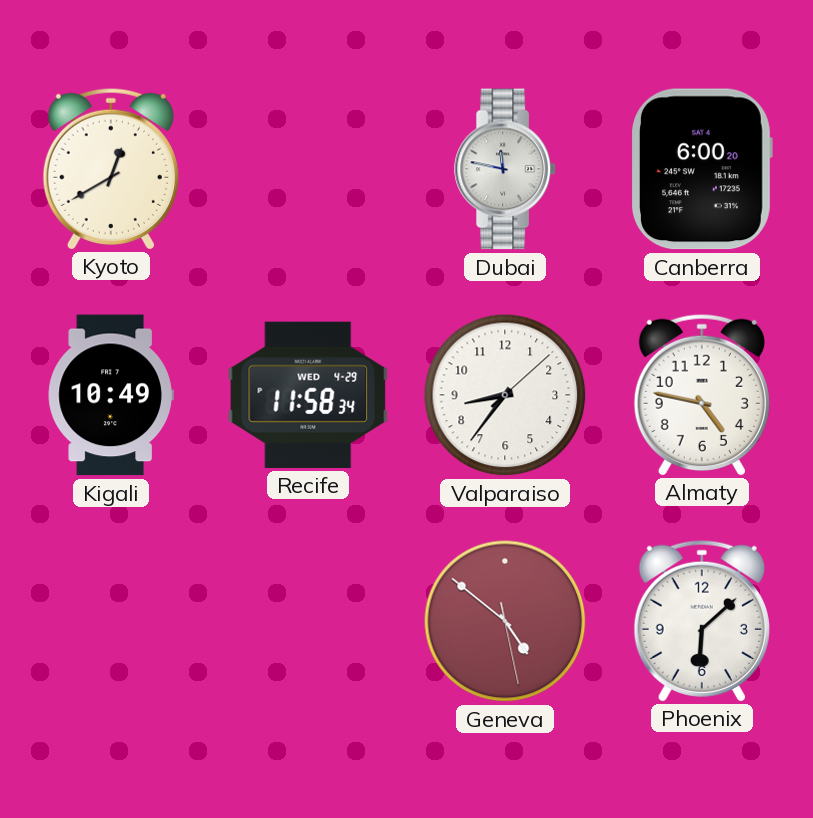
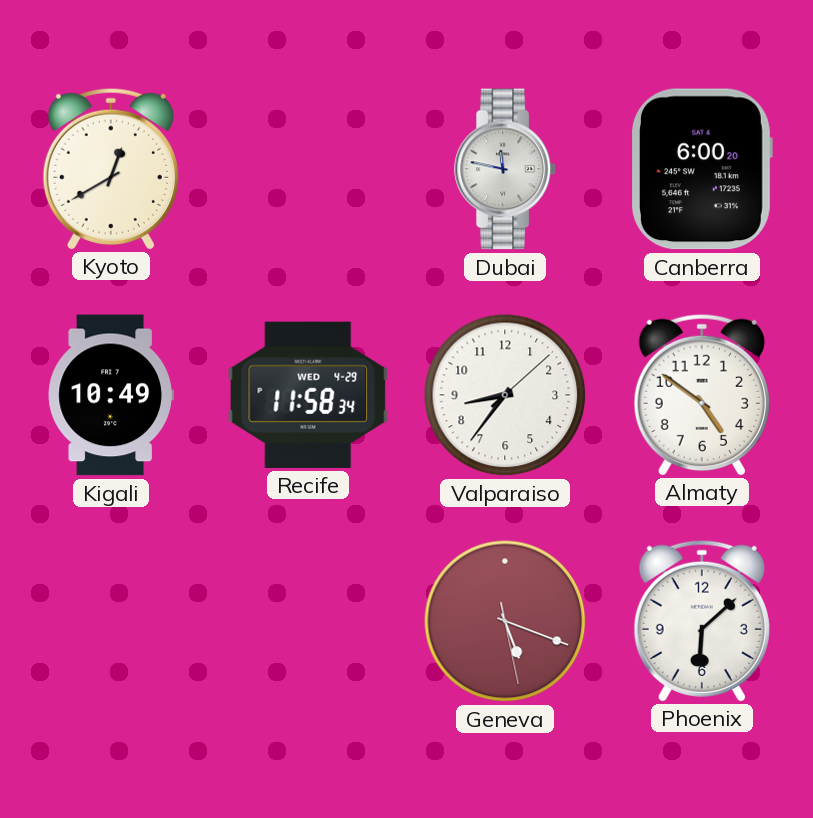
Almaty: 4:47 -> 4:51
Geneva: 4:51 -> 5:18
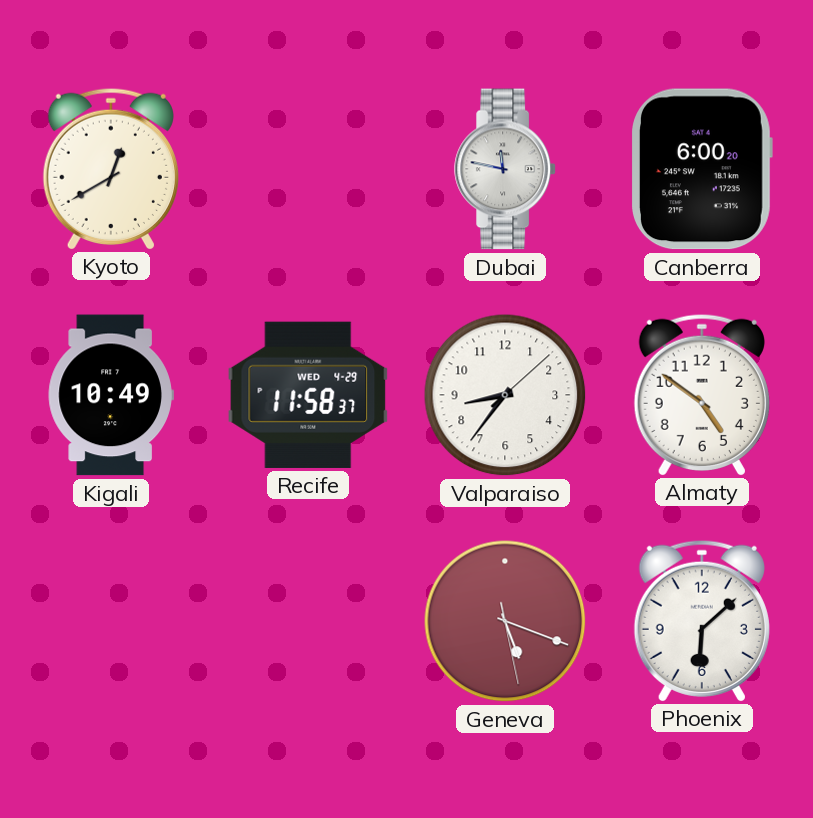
Recife: 11:58:34 -> 11:58:37
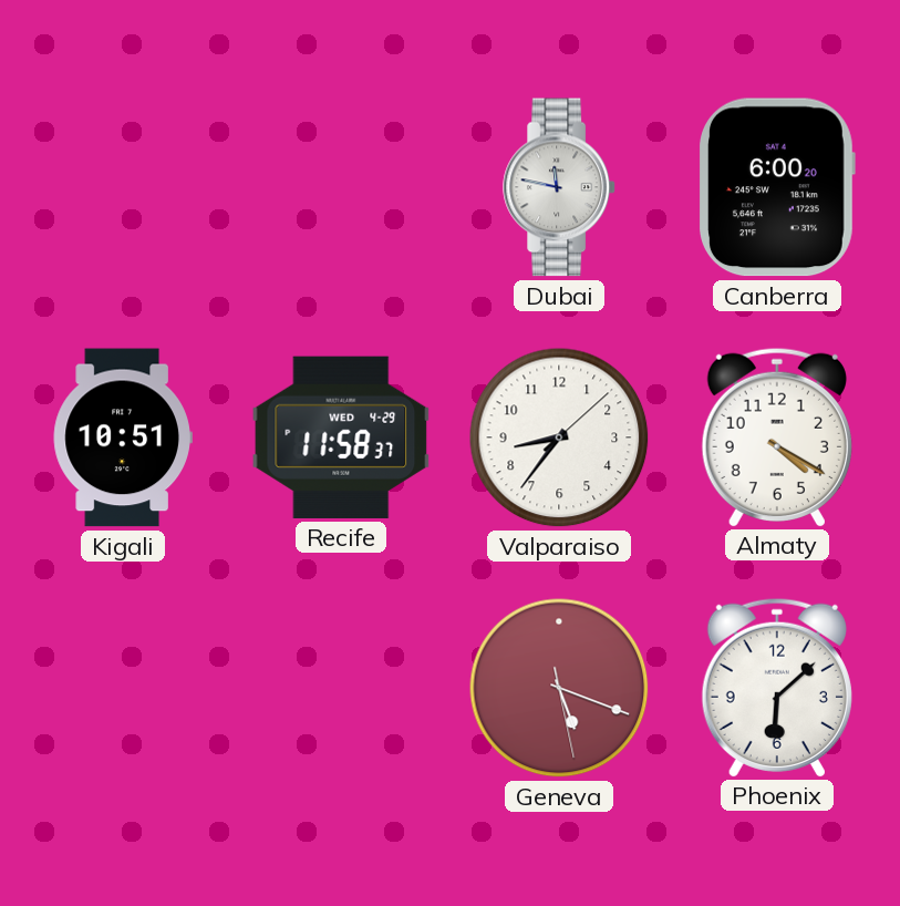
Kyoto: 12:40 -> none
Kigali: 10:49 -> 10:51
Almaty: 4:51 -> 4:20
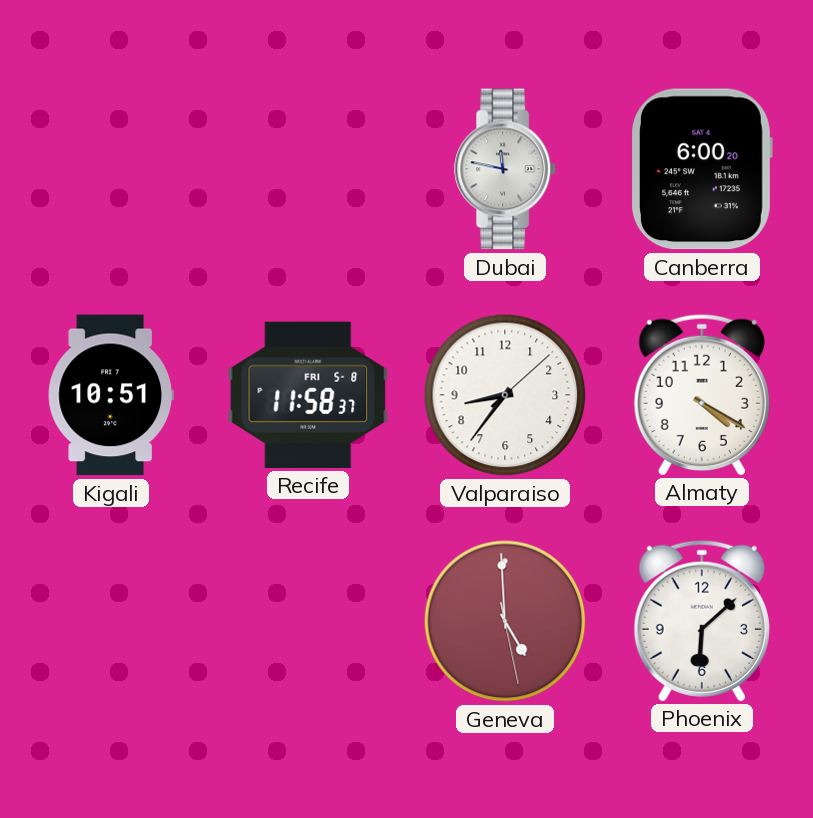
Recife date: WED 4-29 -> FRI 5-8
Geneva: 5:18 -> 4:59
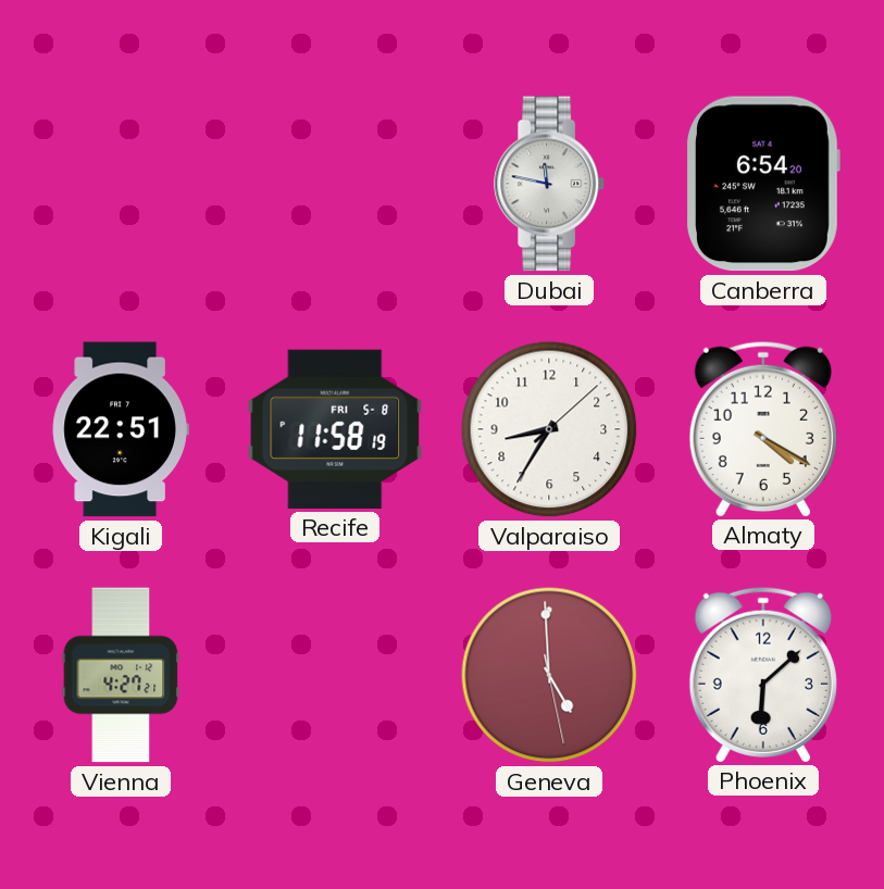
Canberra: 6:00 -> 6:54
Kigali: 10:51 -> 22:51
Recife: 11:58:37 -> 11:58:19
Valparaiso: 8:36 -> 8:35
Vienna: none -> 4:27
